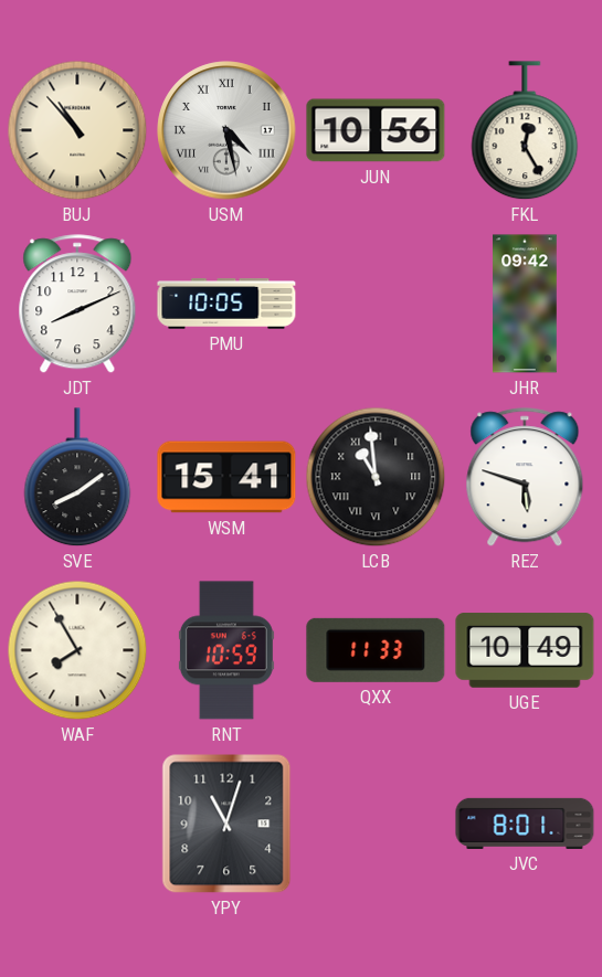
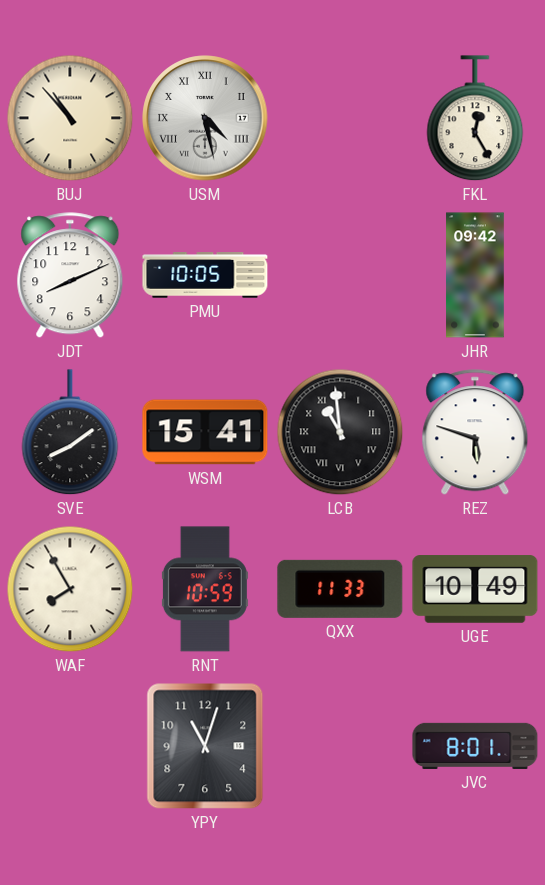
JUN: 10:56 -> none
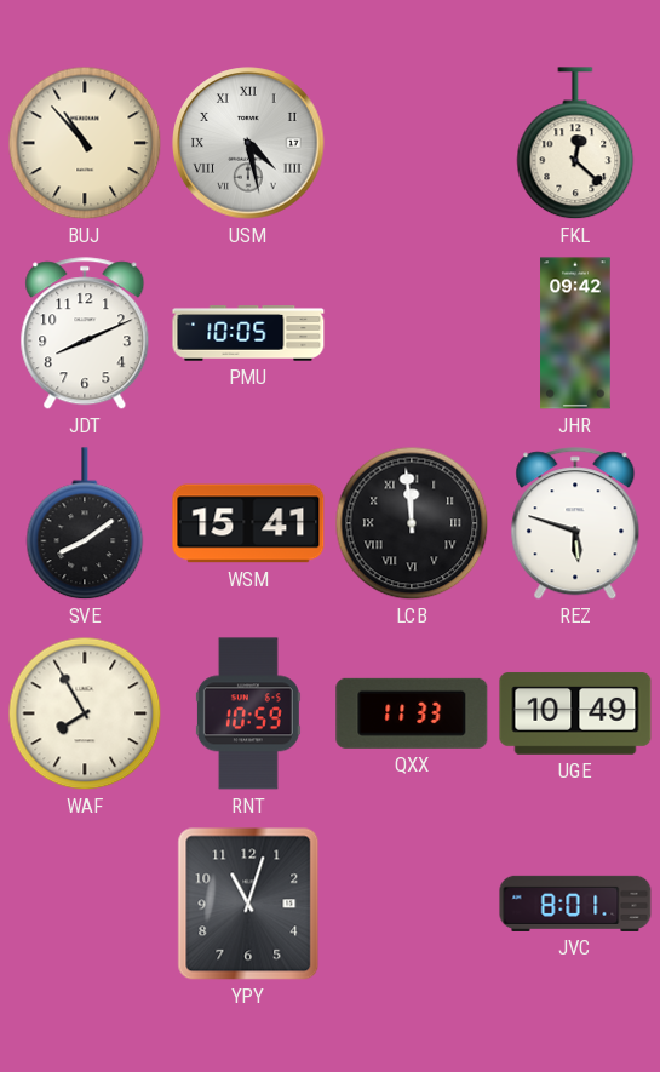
FKL: 12:25 -> 12:22
LCB: 10:59 -> 11:59
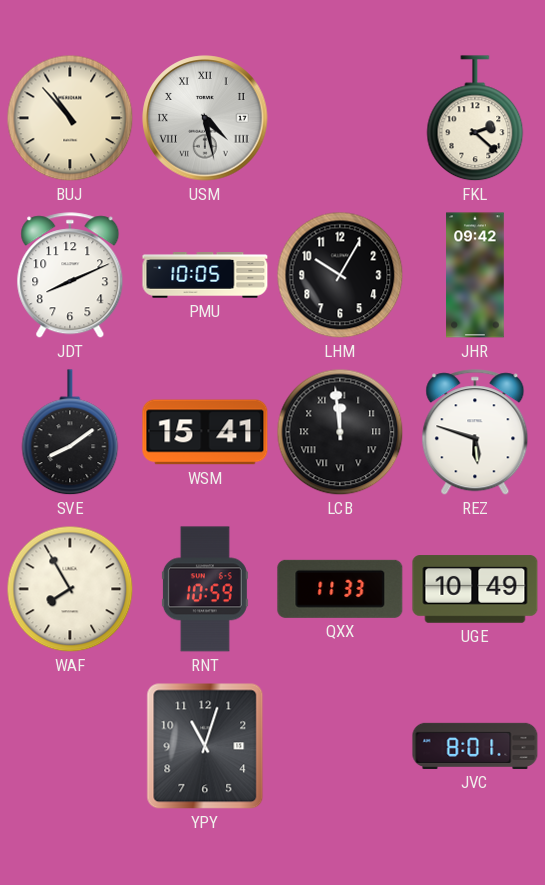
FKL: 12:22 -> 2:22
LHM: none -> 10:05
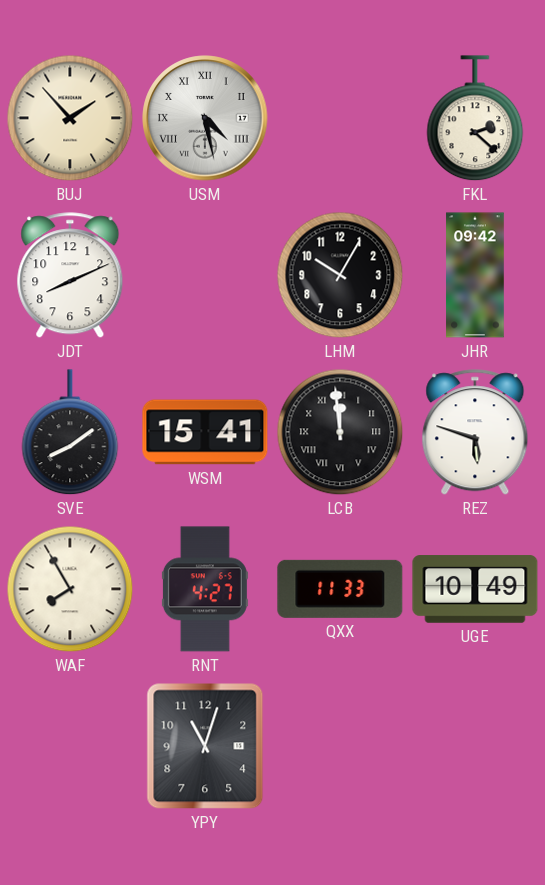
BUJ: 10:53 -> 1:53
PMU: 10:05 -> none
RNT: 10:59 -> 4:27
JVC: 8:01 -> none
